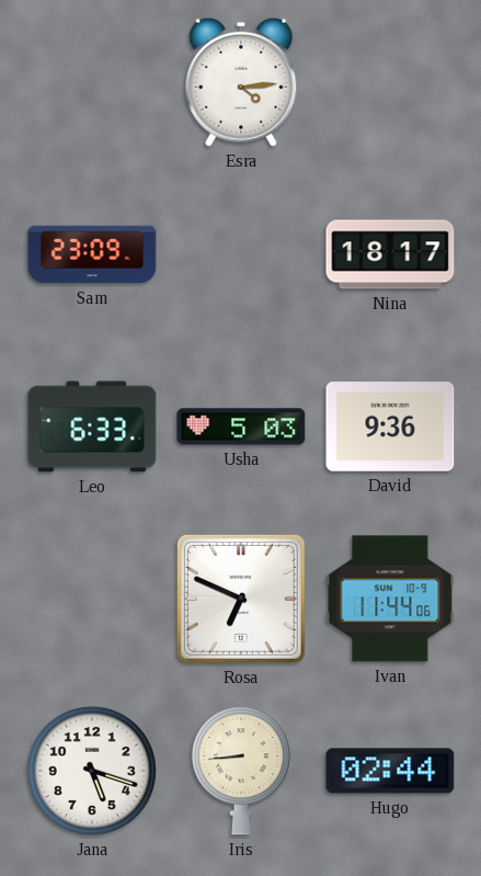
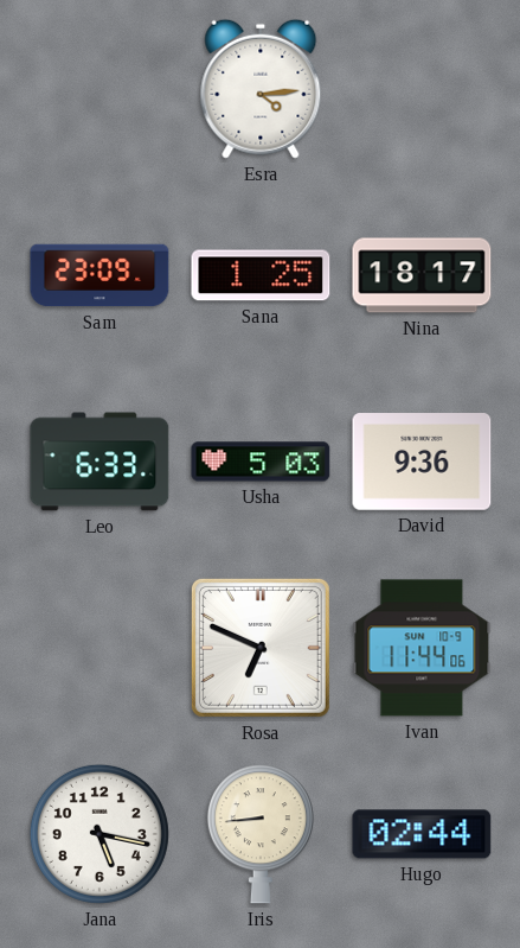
Sana: none -> 1:25
Jana: 5:18 -> 5:17
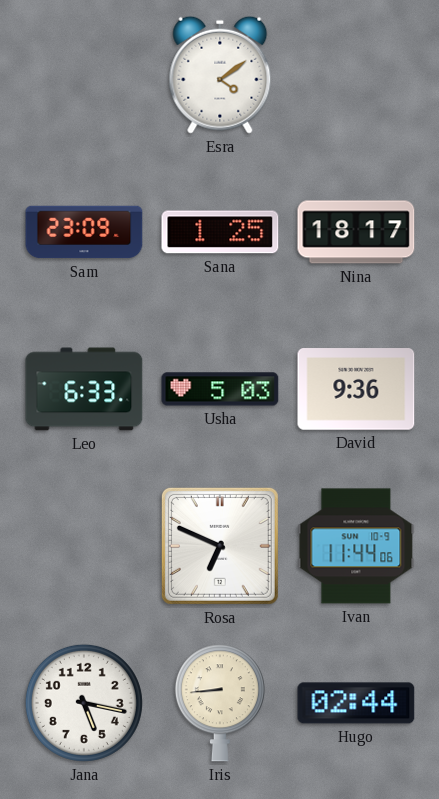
Esra: 4:14 -> 4:09
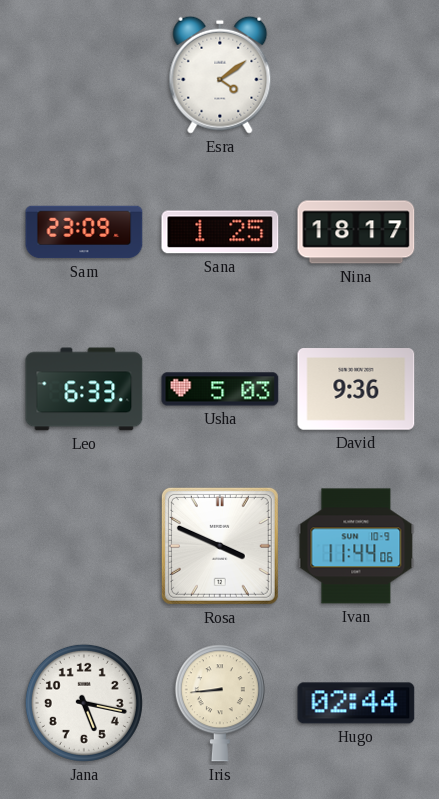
Rosa: 6:49 -> 3:49
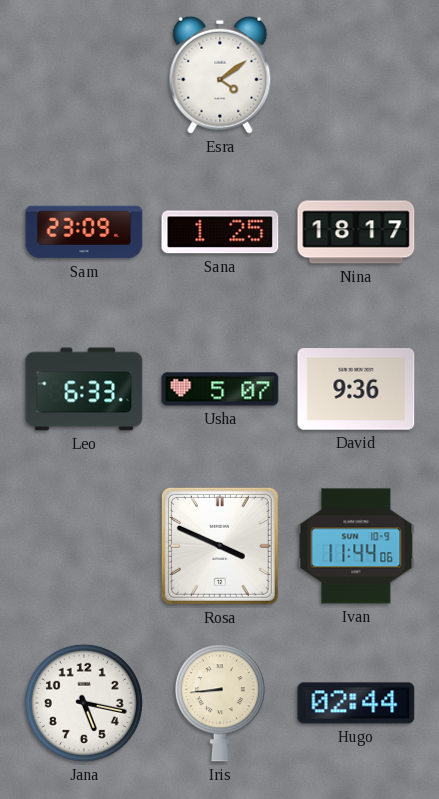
Usha: 5:03 -> 5:07
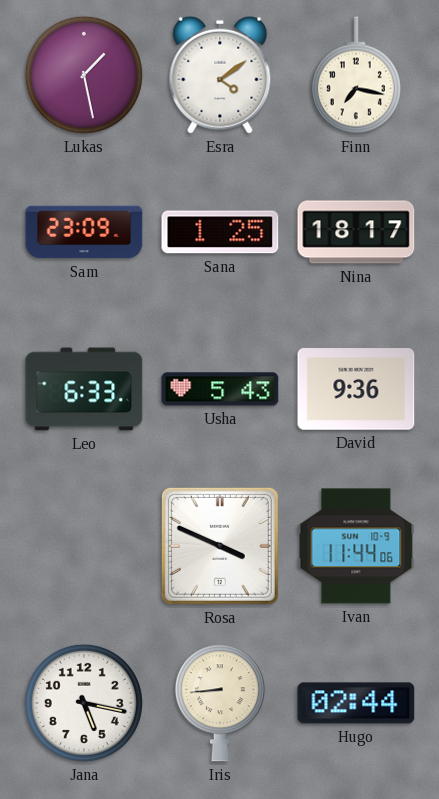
Lukas: none -> 1:28
Finn: none -> 7:17
Usha: 5:07 -> 5:43
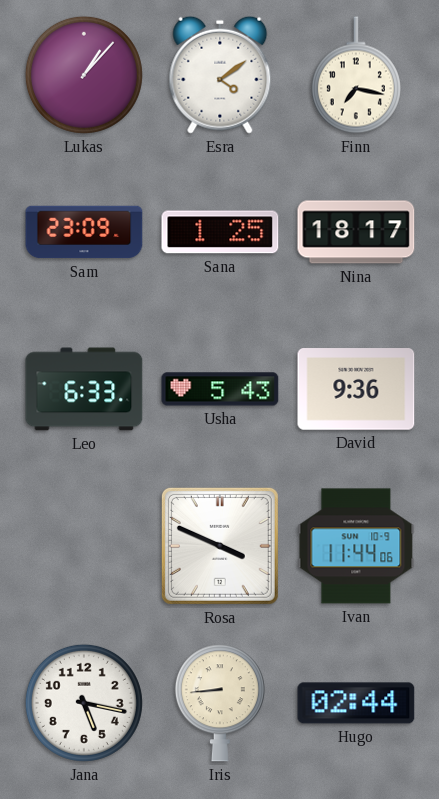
Lukas: 1:28 -> 1:07
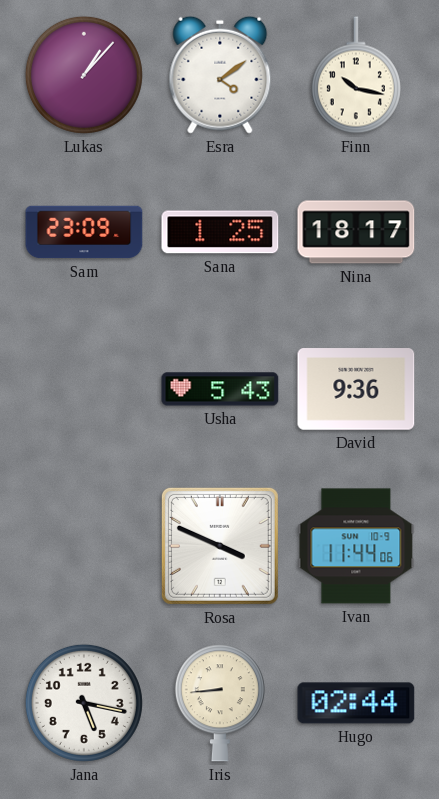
Finn: 7:17 -> 10:17
Leo: 6:33 -> none
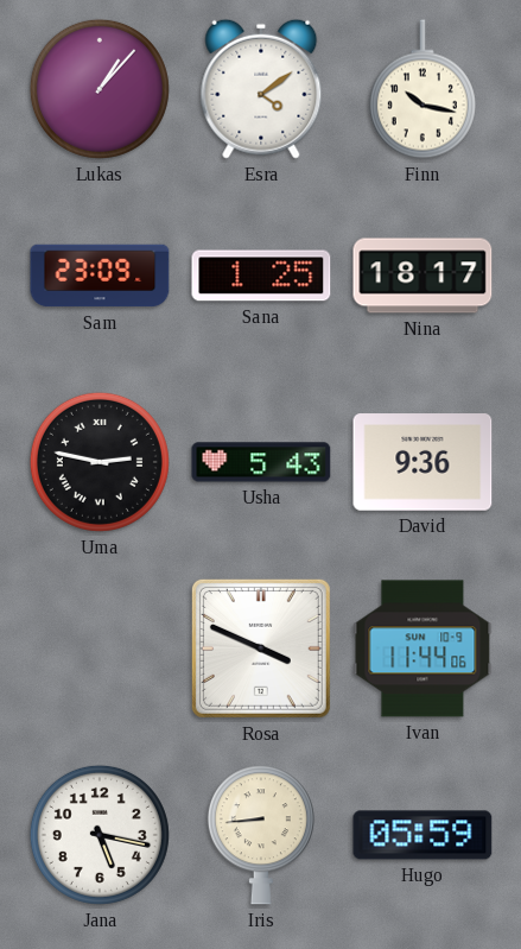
Uma: none -> 2:47
Hugo: 02:44 -> 05:59
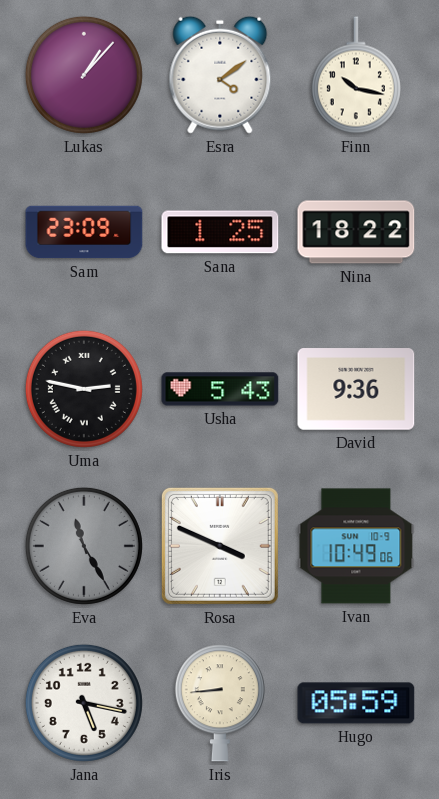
Nina: 18:17 -> 18:22
Eva: none -> 11:25
Ivan: 11:44 -> 10:49
